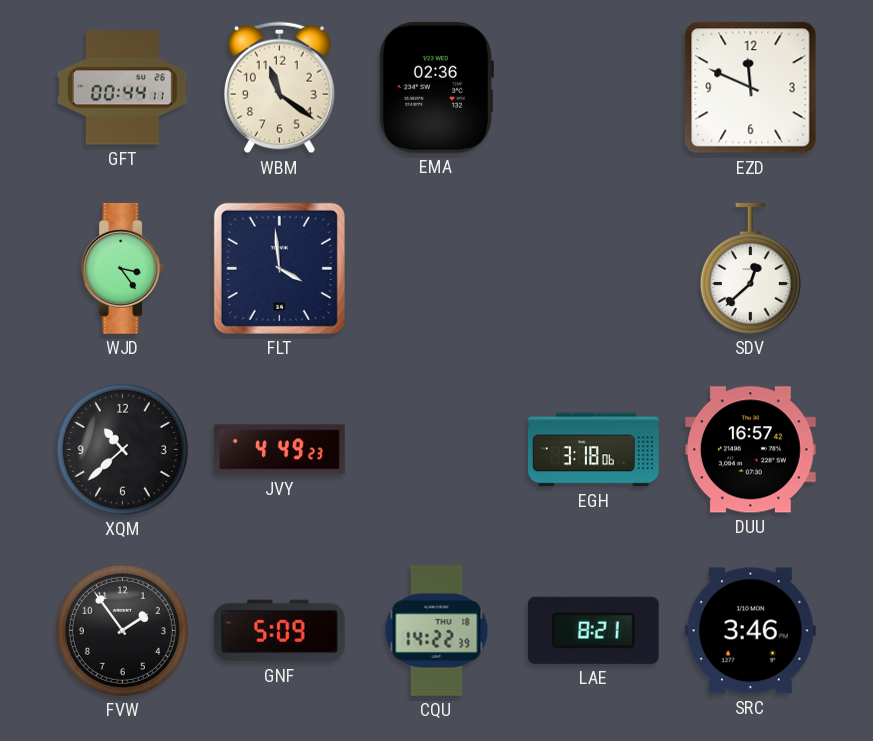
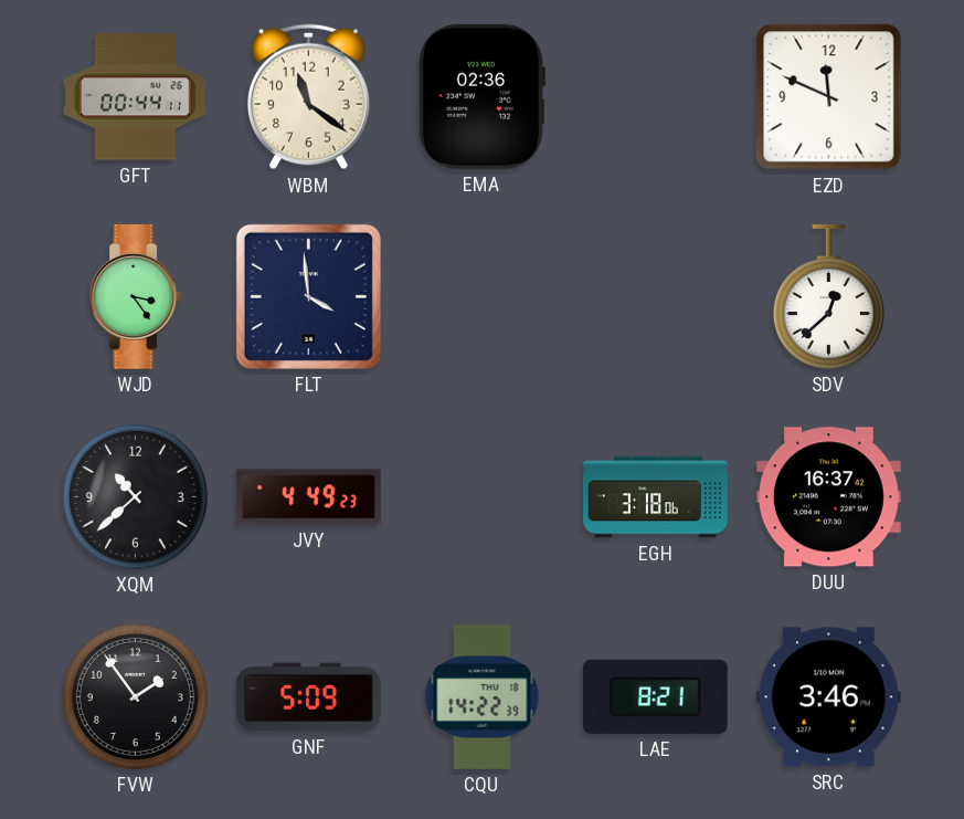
DUU: 16:57 -> 16:37
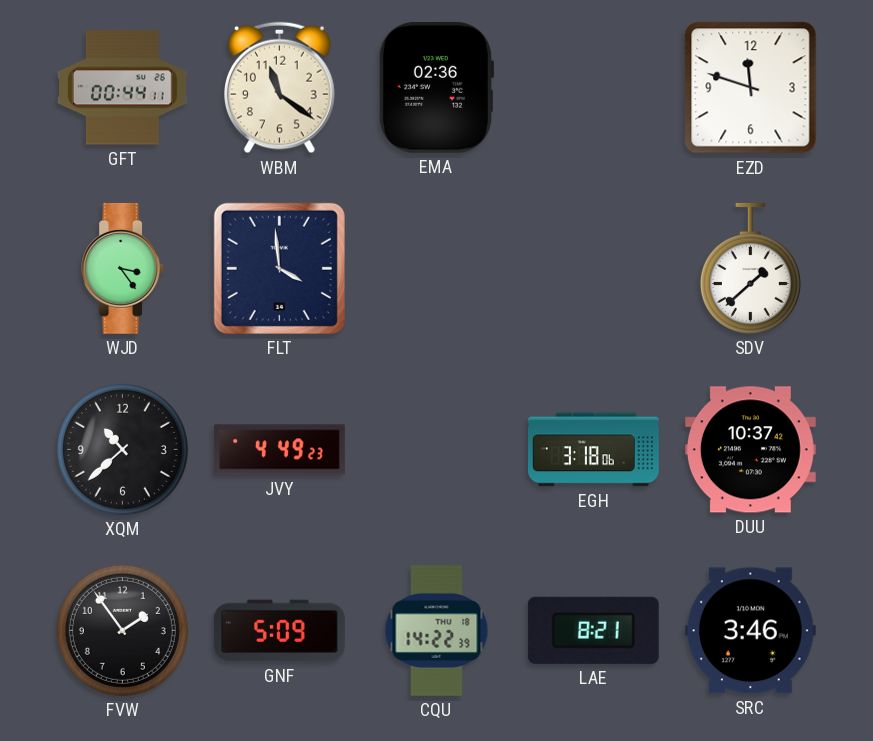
EZD: 11:49 -> 11:48
SDV: 12:38 -> 1:38
DUU: 16:37 -> 10:37
